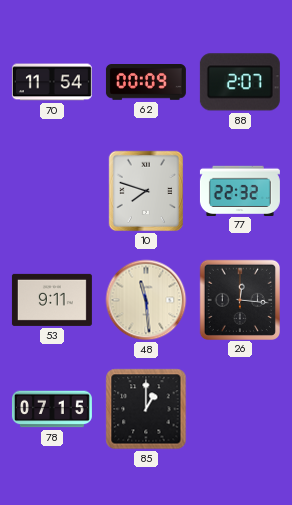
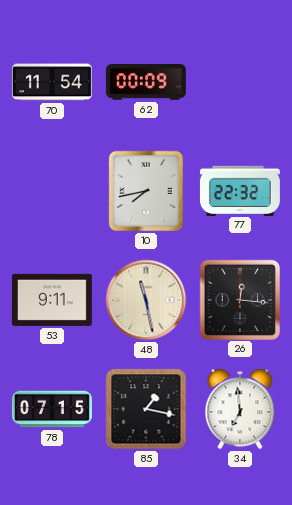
88: 2:07 -> none
10: 7:48 -> 7:43
48: 11:29 -> 11:28
85: 1:00 -> 1:17
34: none -> 6:59
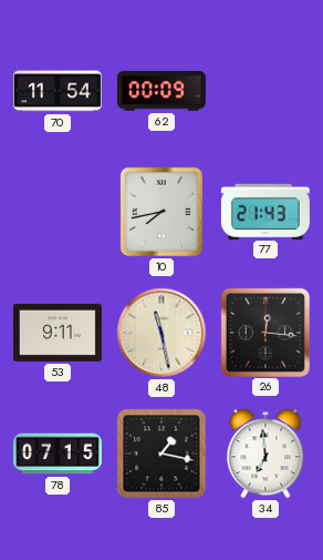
77: 22:32 -> 21:43
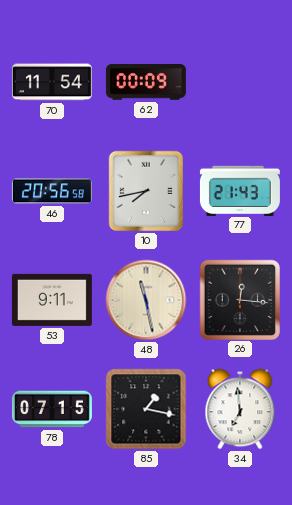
46: none -> 20:56
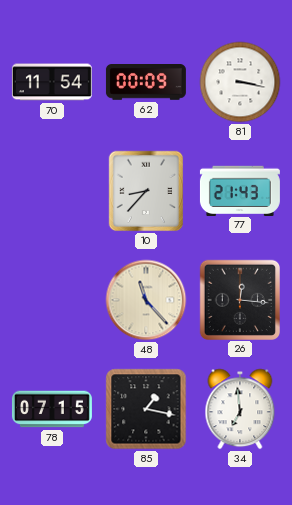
81: none -> 3:17
46: 20:56 -> none
10: 7:43 -> 8:37
53: 9:11 -> none
48: 11:28 -> 11:23
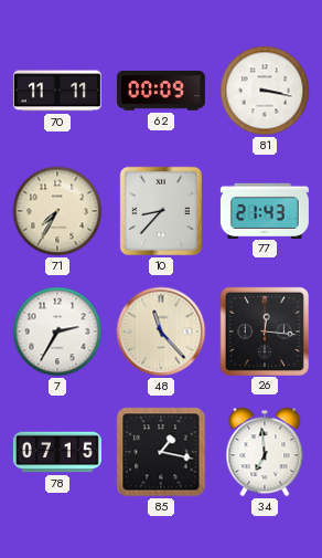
70: 11:54 -> 11:11
71: none -> 7:35
7: none -> 2:35
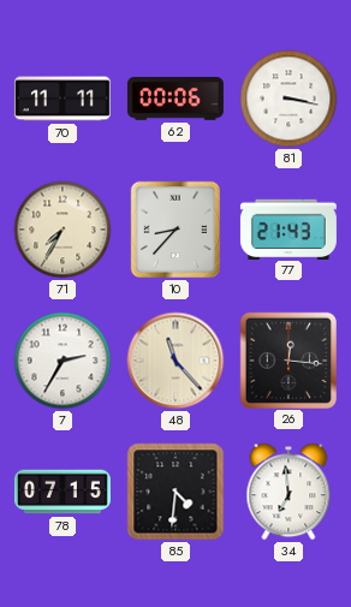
62: 00:09 -> 00:06
85: 1:17 -> 4:31
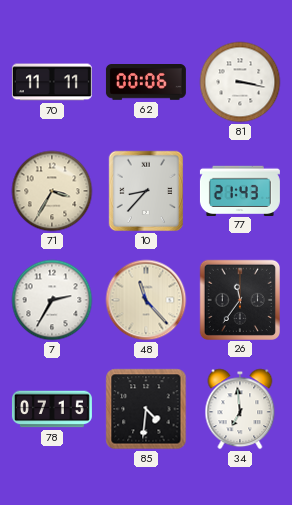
71: 7:35 -> 3:35
26: 12:16 -> 11:36
